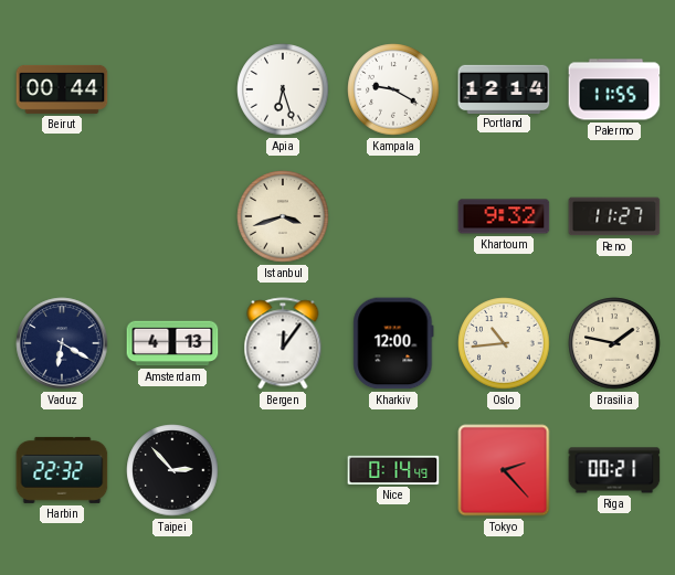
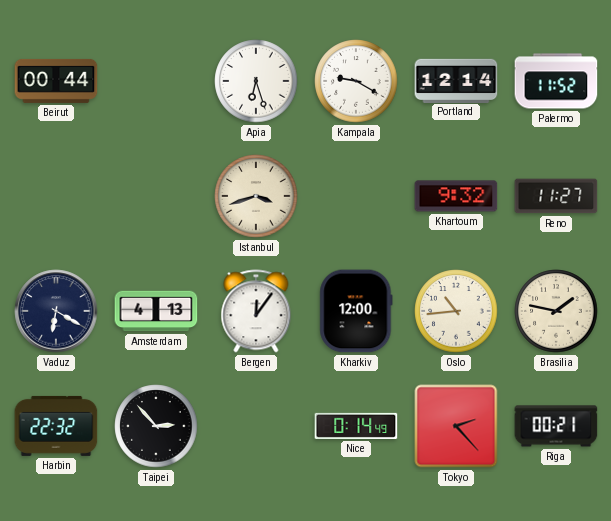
Palermo: 11:55 -> 11:52
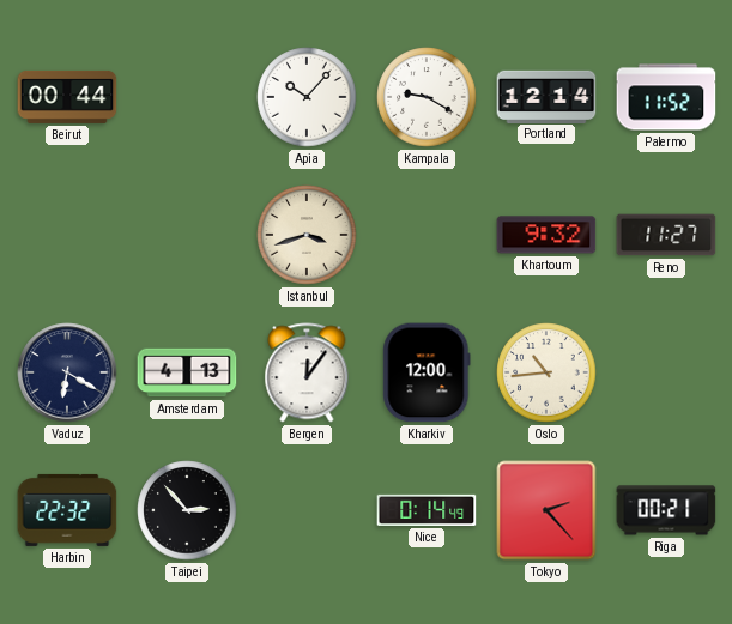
Apia: 6:27 -> 10:07
Brasilia: 1:47 -> none
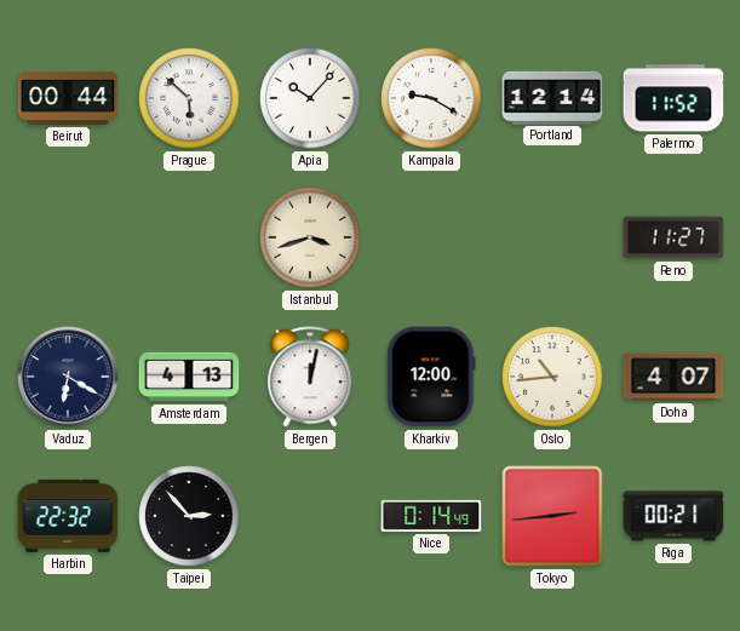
Prague: none -> 5:52
Khartoum: 9:32 -> none
Bergen: 12:06 -> 12:02
Doha: none -> 4:07
Tokyo: 2:23 -> 2:44
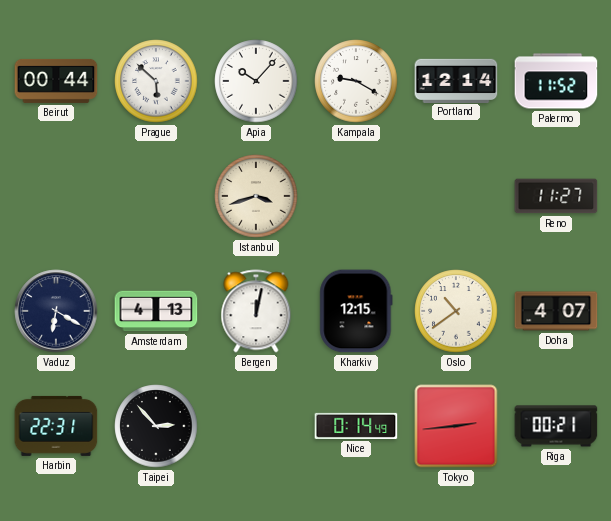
Kharkiv: 12:00 -> 12:15
Oslo: 10:44 -> 10:39
Harbin: 22:32 -> 22:31
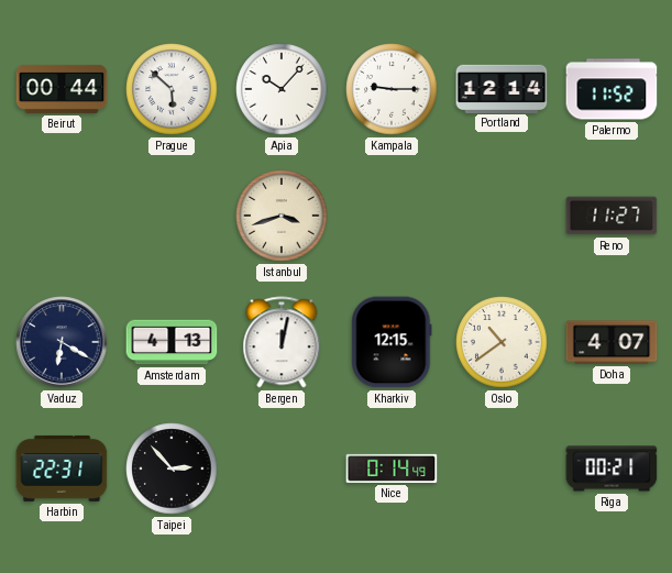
Kampala: 9:20 -> 9:15
Tokyo: 2:44 -> none
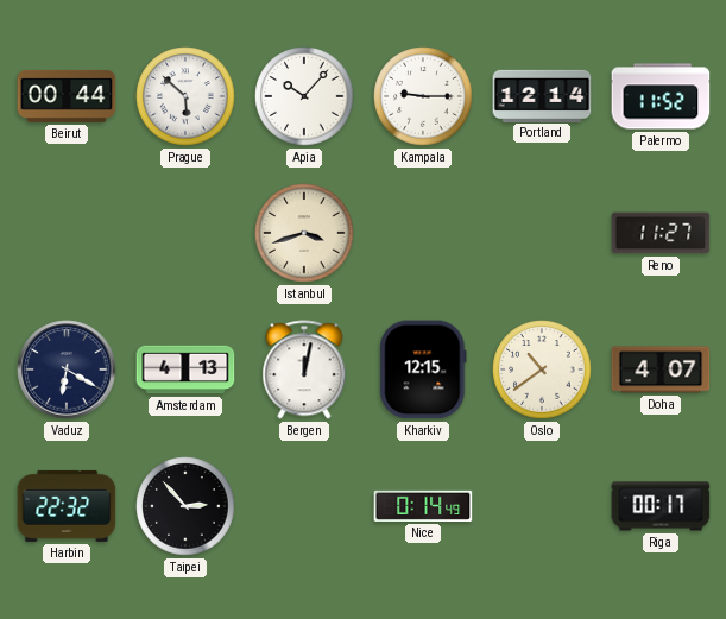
Harbin: 22:31 -> 22:32
Riga: 00:21 -> 00:17
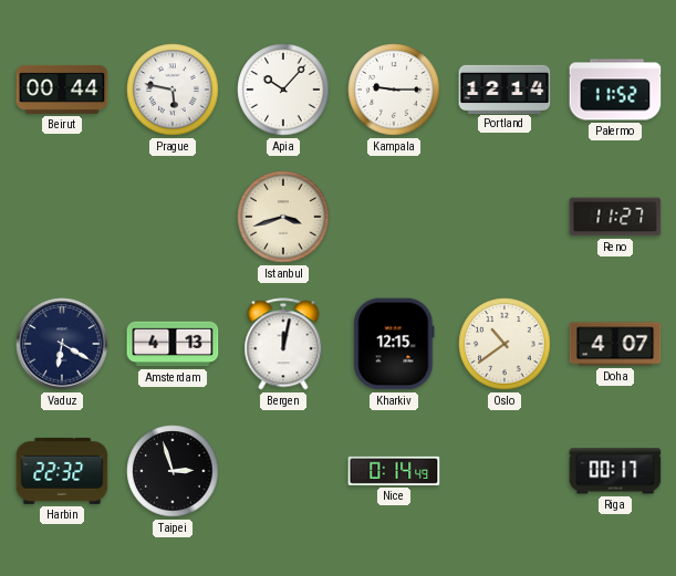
Prague: 5:52 -> 5:47
Taipei: 2:53 -> 2:57
